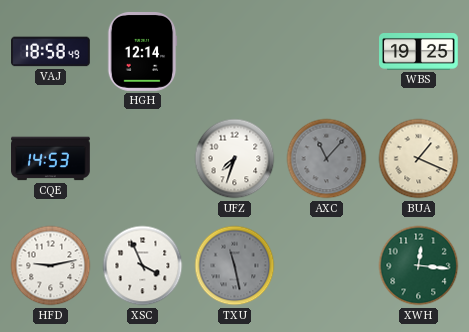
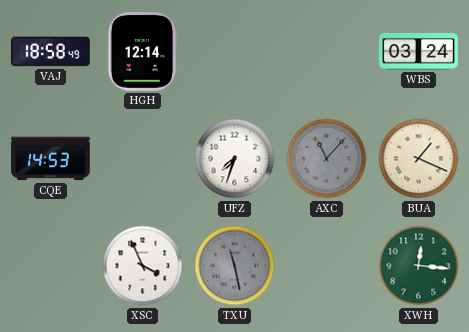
WBS: 19:25 -> 03:24
HFD: 9:13 -> none
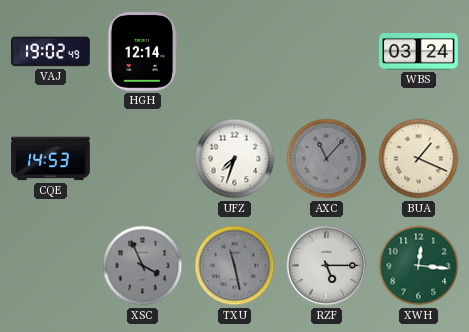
VAJ: 18:58 -> 19:02
XSC dial: white -> grey
RZF: none -> 5:15
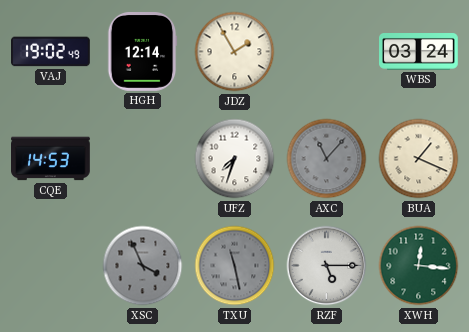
JDZ: none -> 1:55
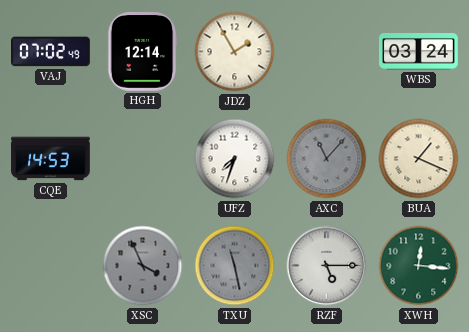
VAJ: 19:02 -> 07:02
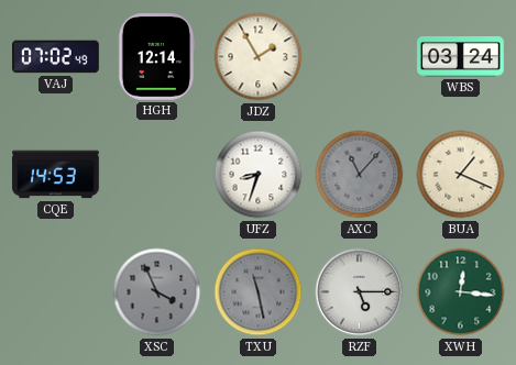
UFZ: 7:33 -> 8:33
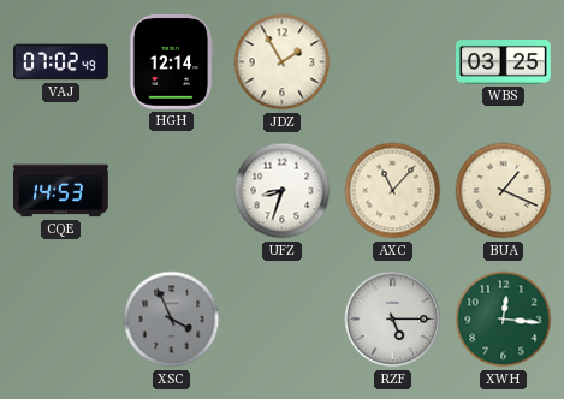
WBS: 03:24 -> 03:25
AXC dial: grey -> cream
TXU: 11:28 -> none
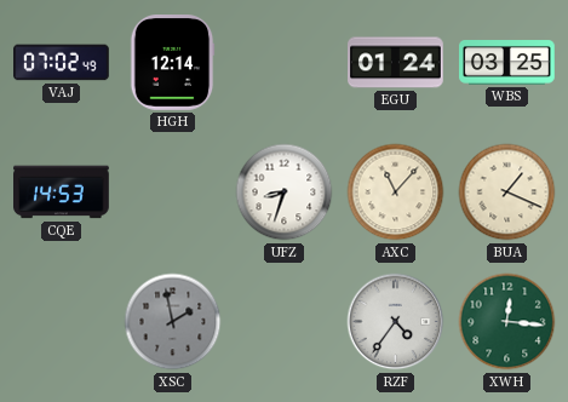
JDZ: 1:55 -> none
EGU: none -> 01:24
XSC: 3:56 -> 1:58
RZF: 5:15 -> 4:36
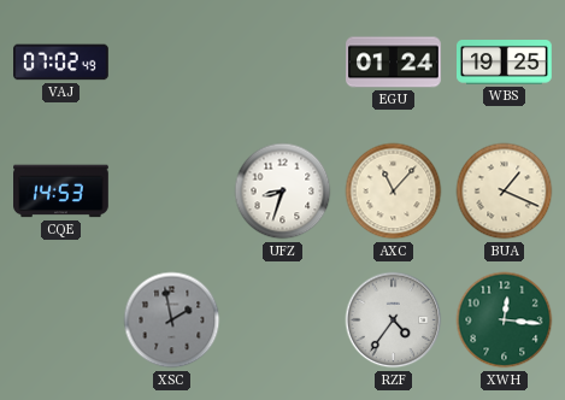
HGH: 12:14 -> none
WBS: 03:25 -> 19:25
